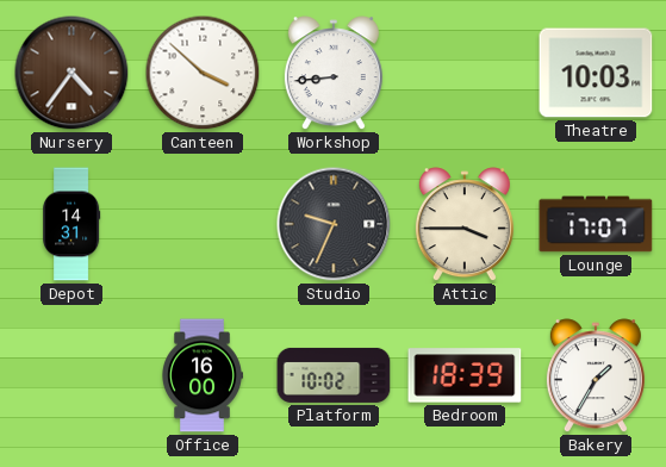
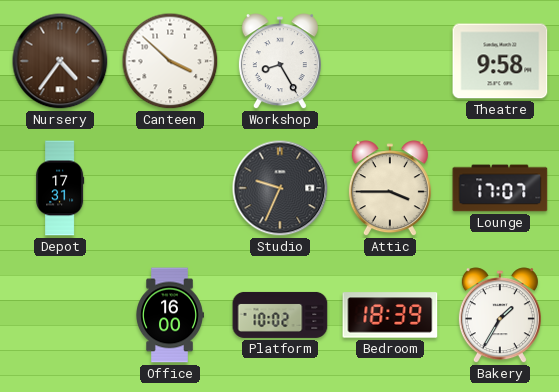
Workshop: 8:44 -> 8:25
Theatre: 10:03 -> 9:58
Depot: 14:31 -> 17:31
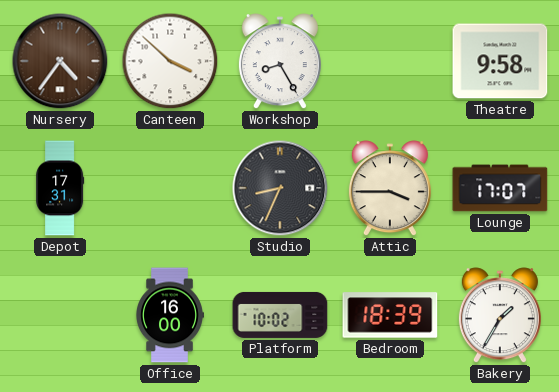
Studio: 9:34 -> 8:34
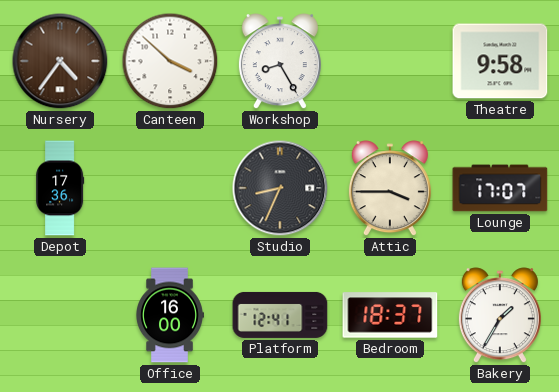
Depot: 17:31 -> 17:36
Platform: 10:02 -> 12:41
Bedroom: 18:39 -> 18:37
